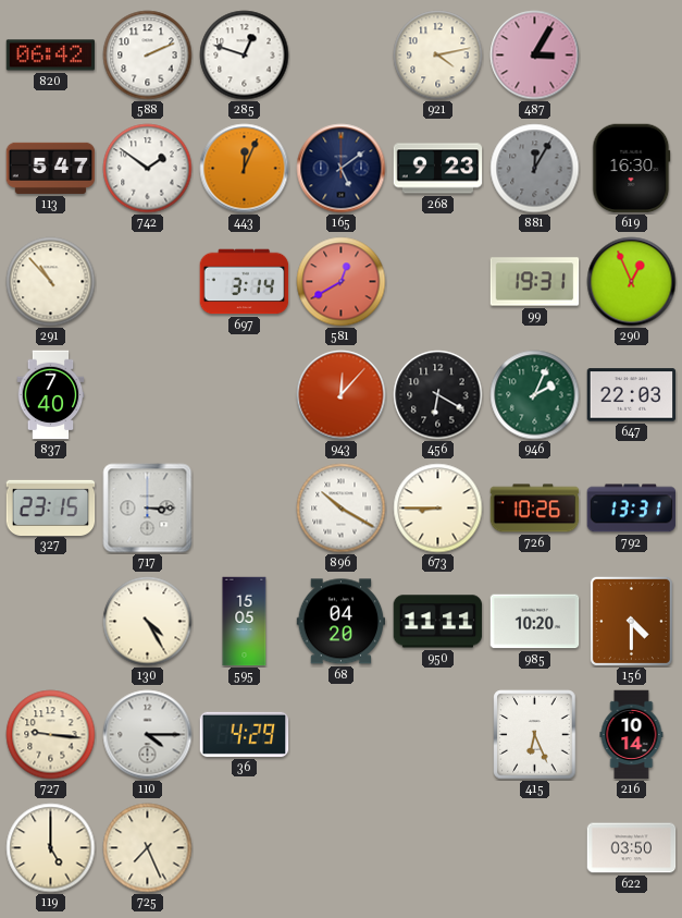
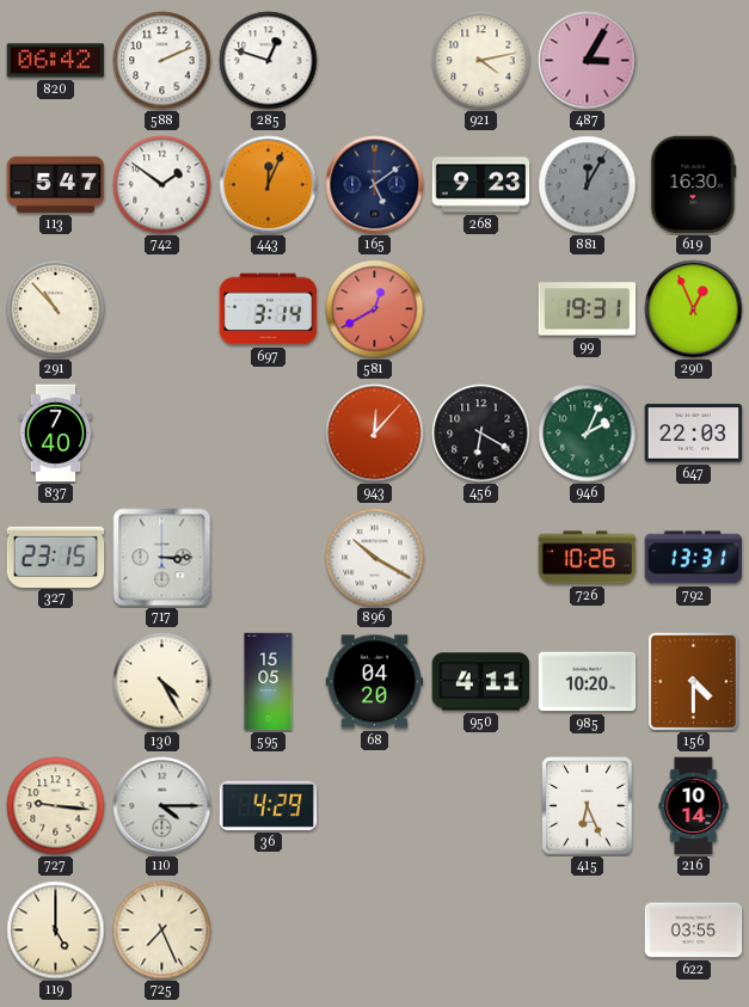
673: 8:45 -> none
950: 11:11 -> 4:11
622: 03:50 -> 03:55
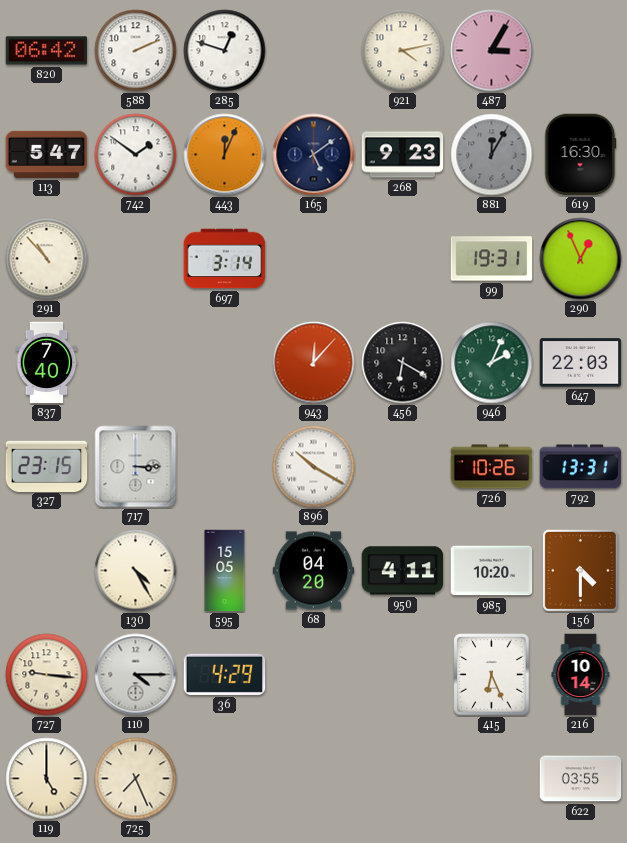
581: 12:40 -> none
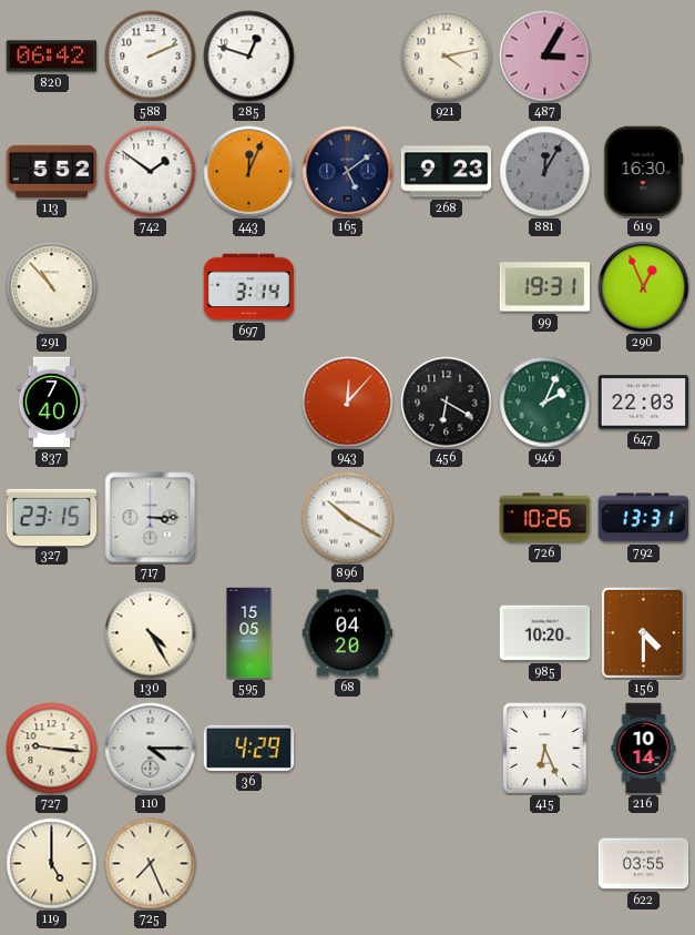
113: 5:47 -> 5:52
950: 4:11 -> none
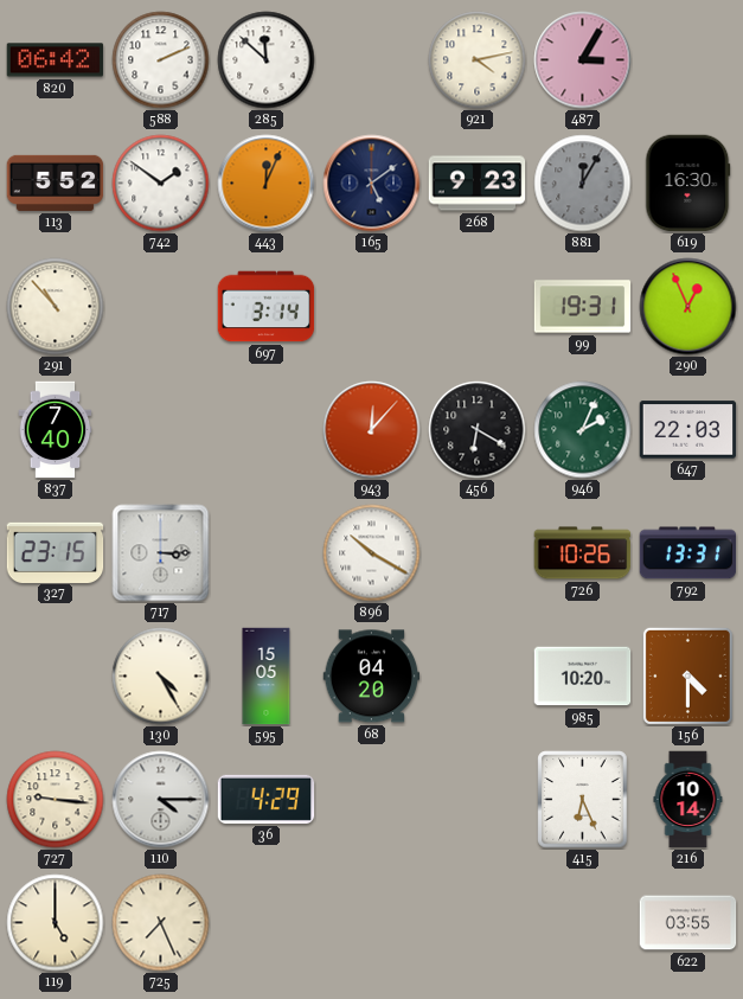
285: 12:48 -> 11:52
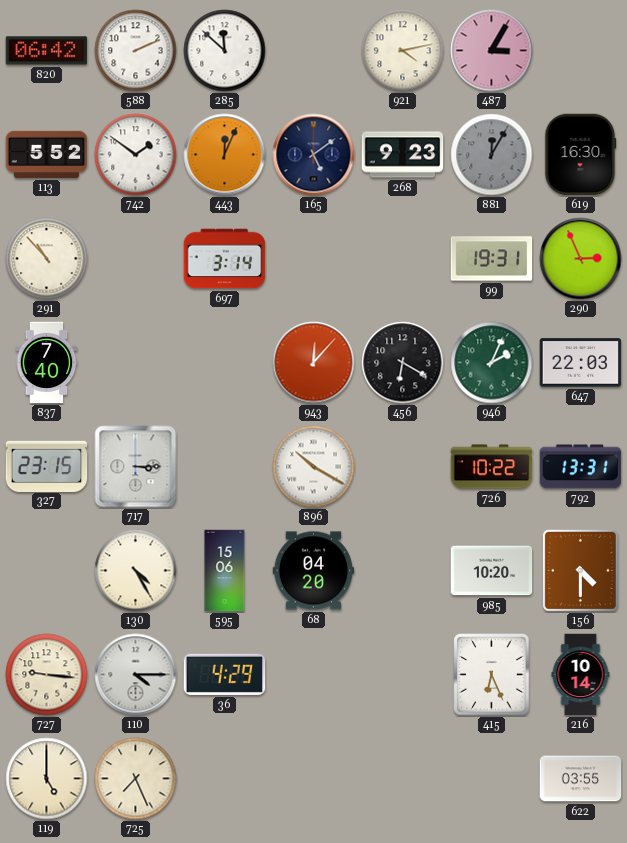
290: 12:56 -> 2:56
726: 10:26 -> 10:22
595: 15:05 -> 15:06
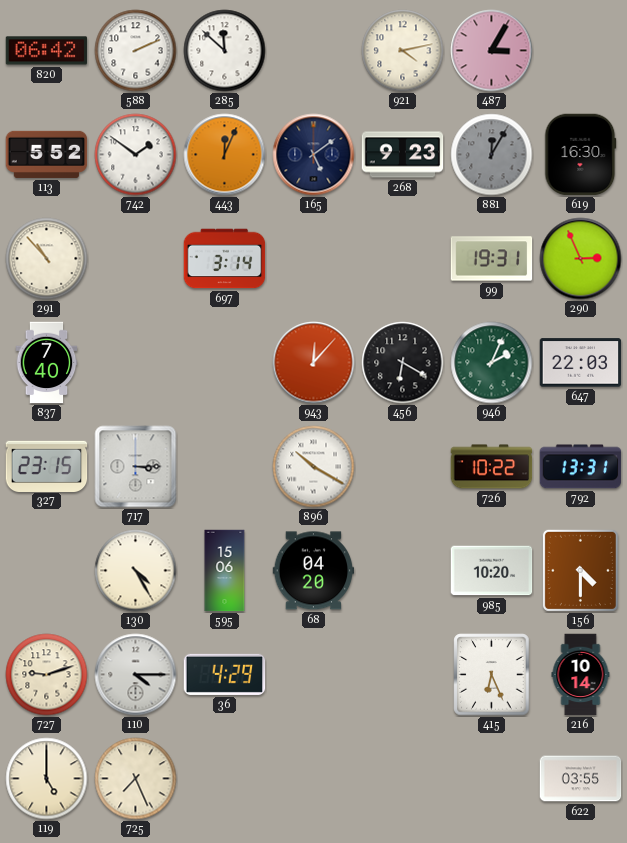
727: 9:16 -> 9:12
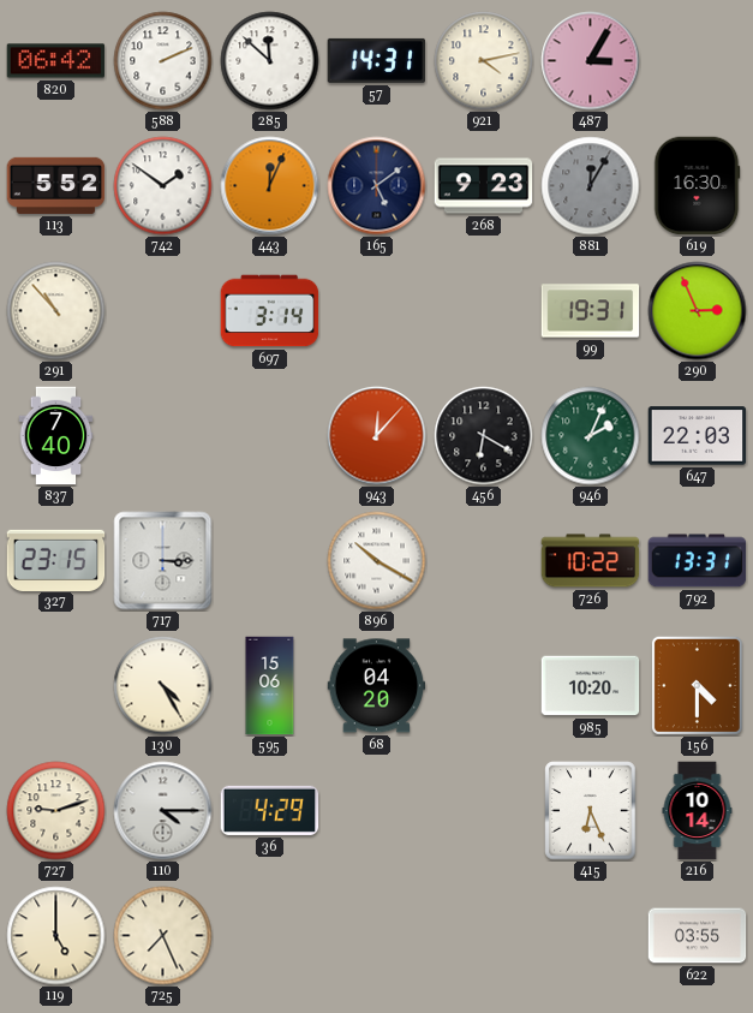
57: none -> 14:31
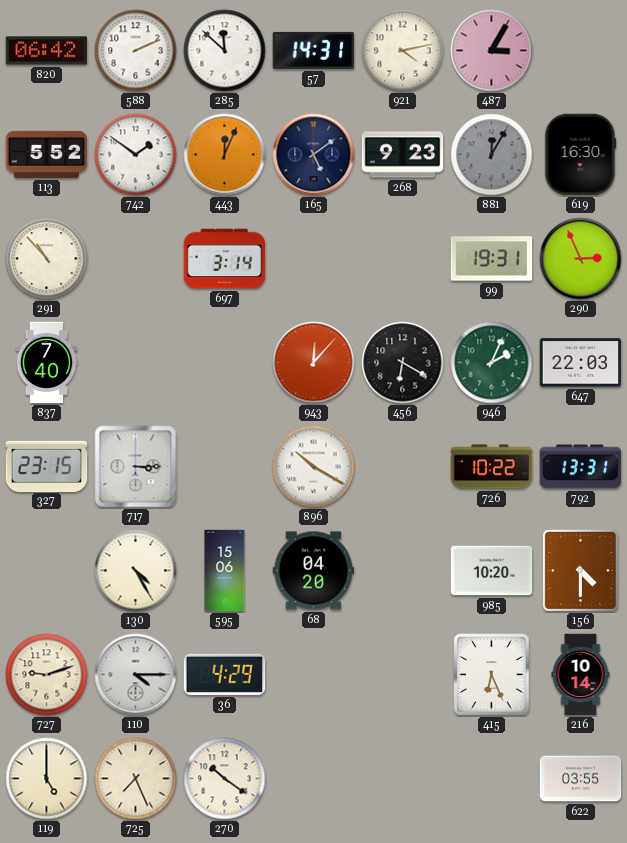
270: none -> 10:21
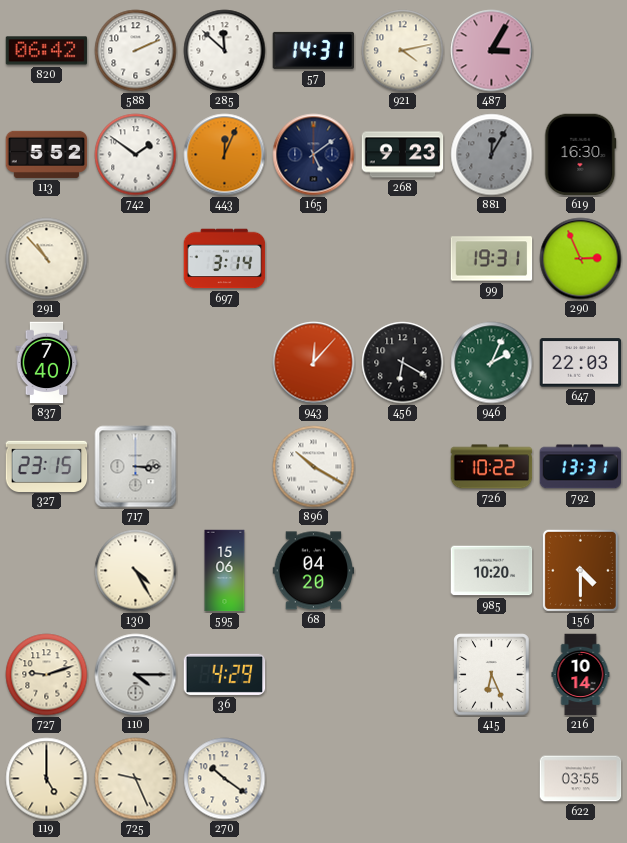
725: 7:26 -> 9:26
